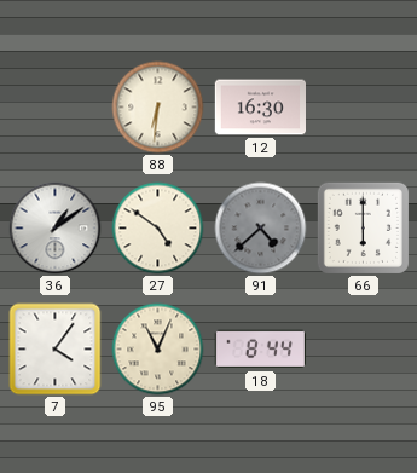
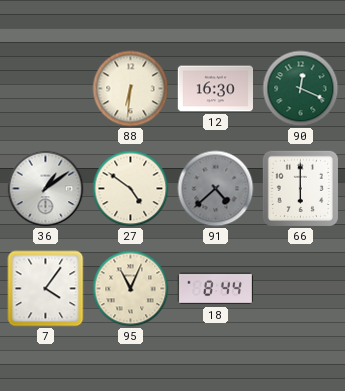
90: none -> 12:19
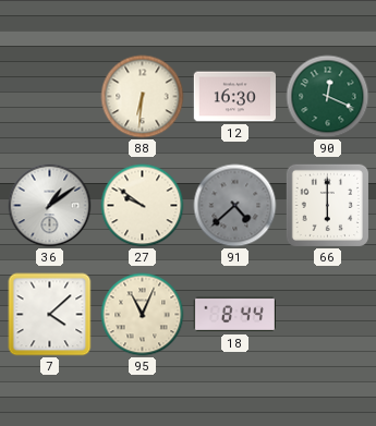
27: 4:51 -> 9:51
7: 4:06 -> 4:08
